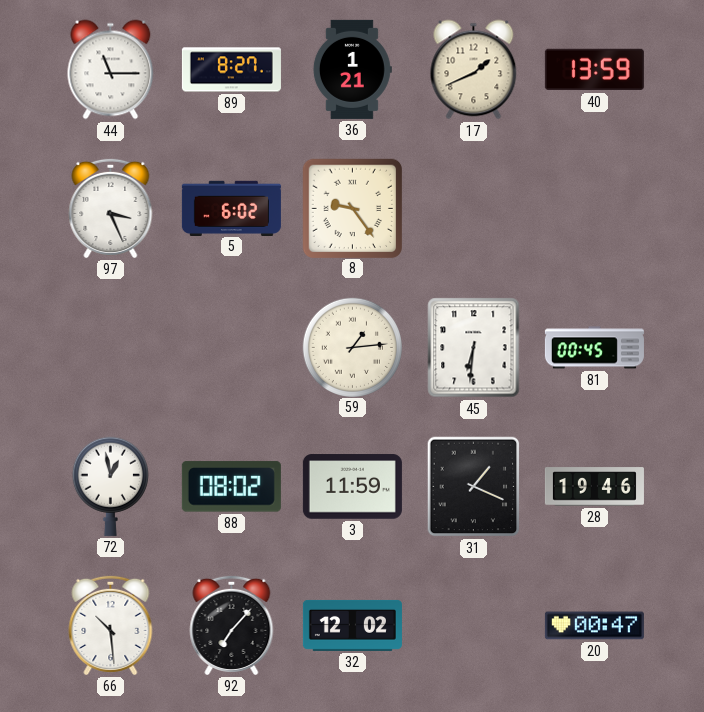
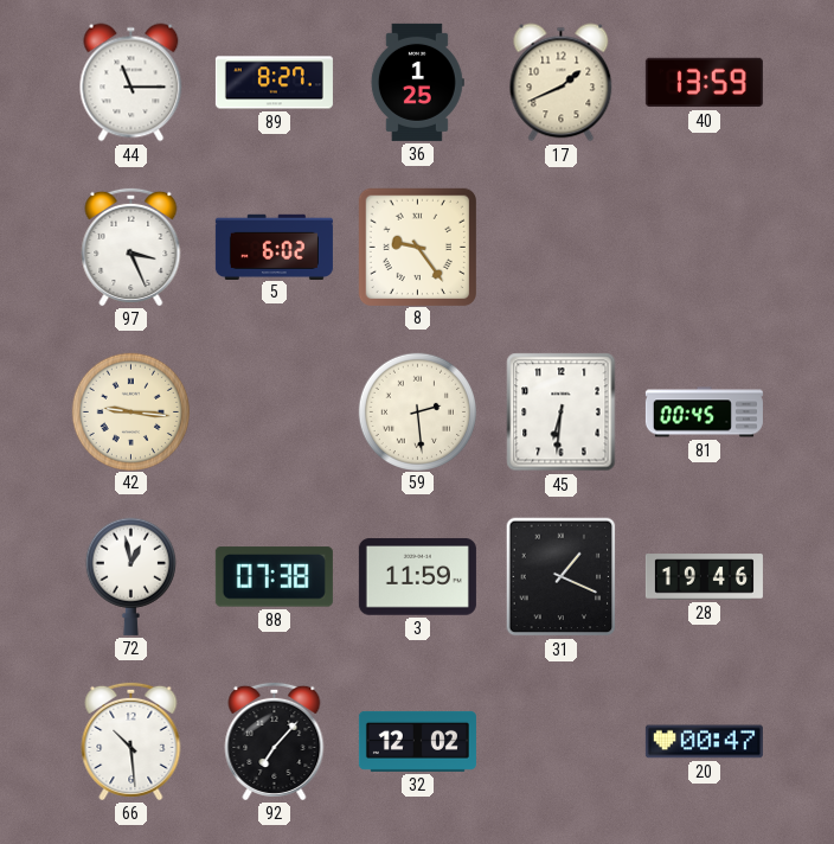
36: 1:21 -> 1:25
42: none -> 9:16
59: 1:14 -> 2:29
88: 08:02 -> 07:38
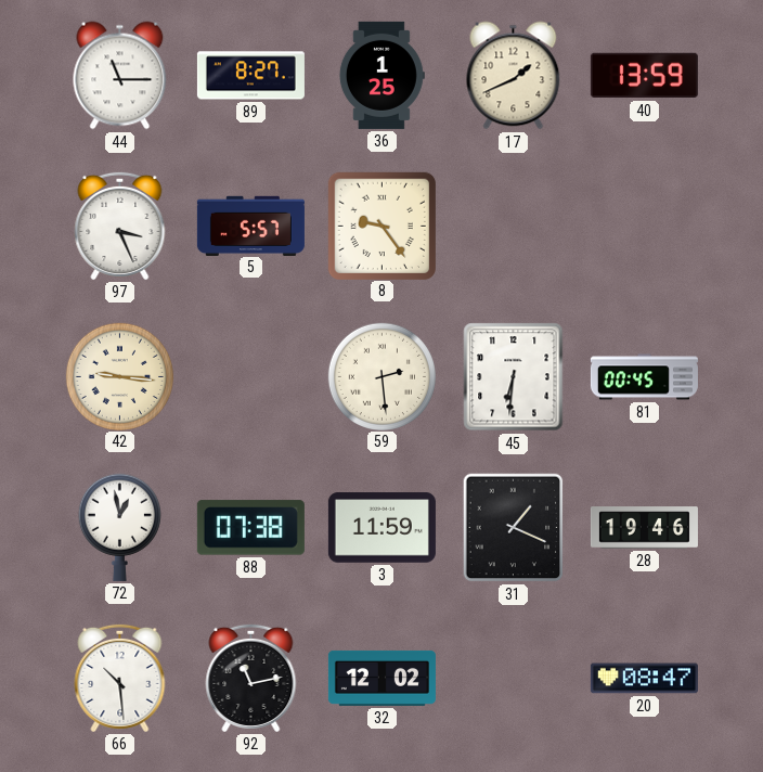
5: 6:02 -> 5:57
92: 7:07 -> 11:13
20: 00:47 -> 08:47
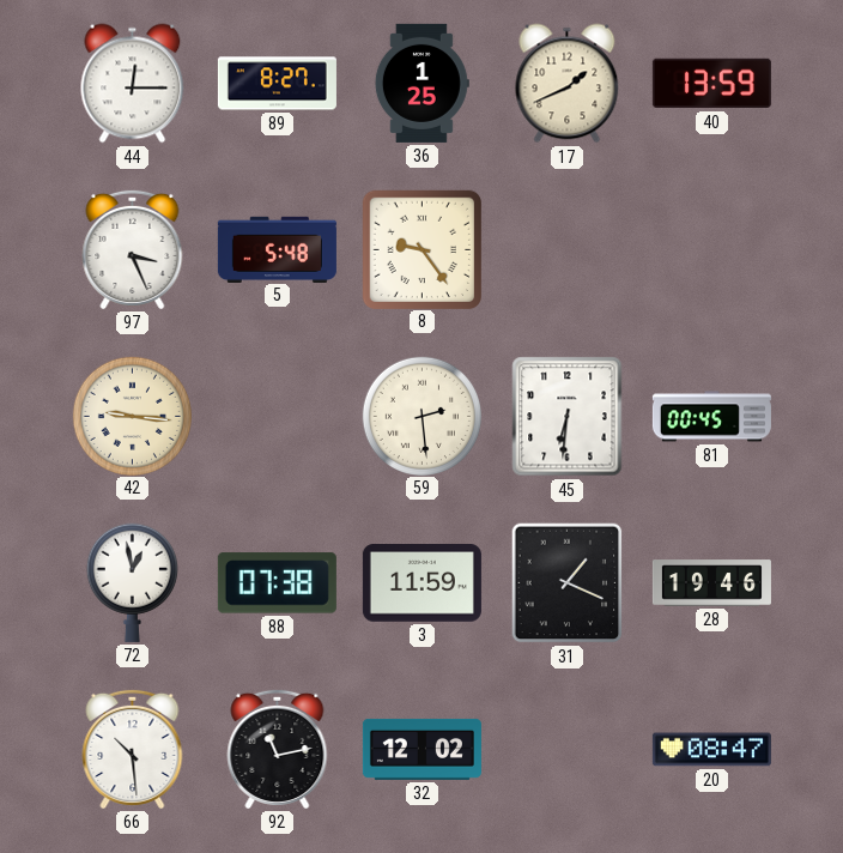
44: 11:15 -> 12:15
5: 5:57 -> 5:48
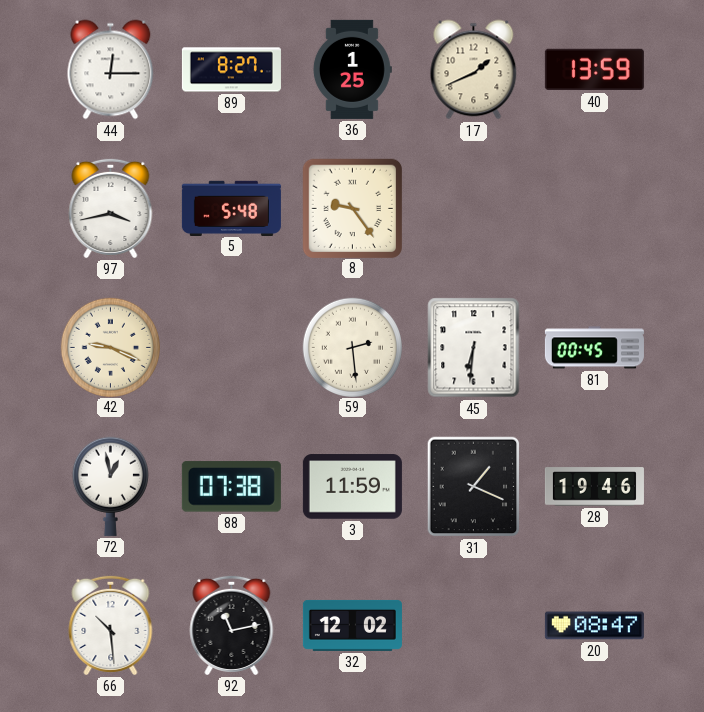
97: 3:26 -> 3:43
42: 9:16 -> 9:19
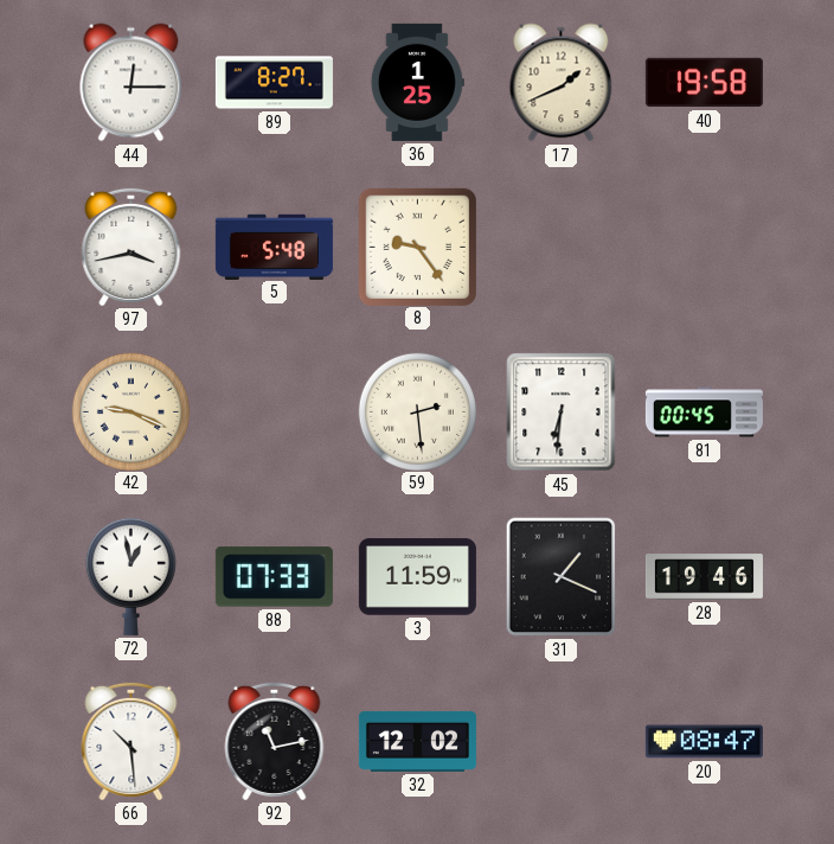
40: 13:59 -> 19:58
88: 07:38 -> 07:33
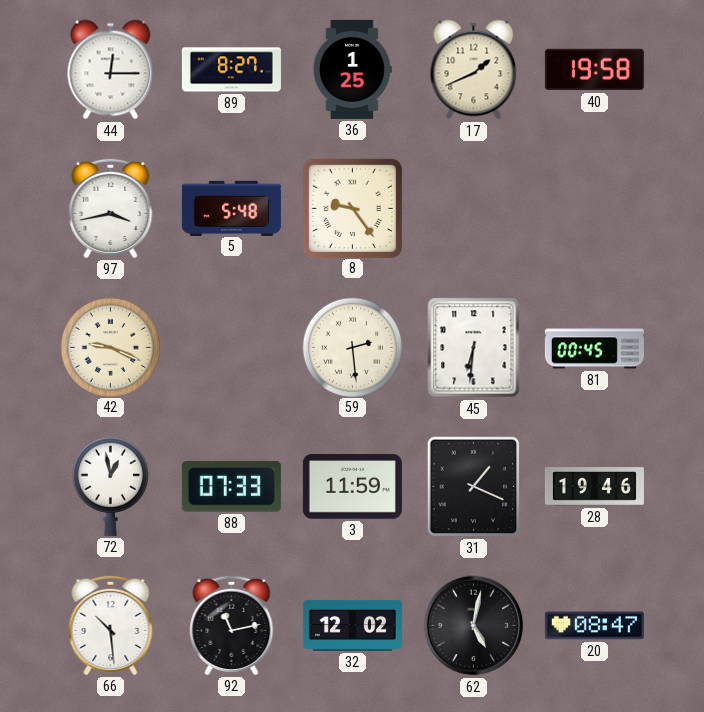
62: none -> 5:02
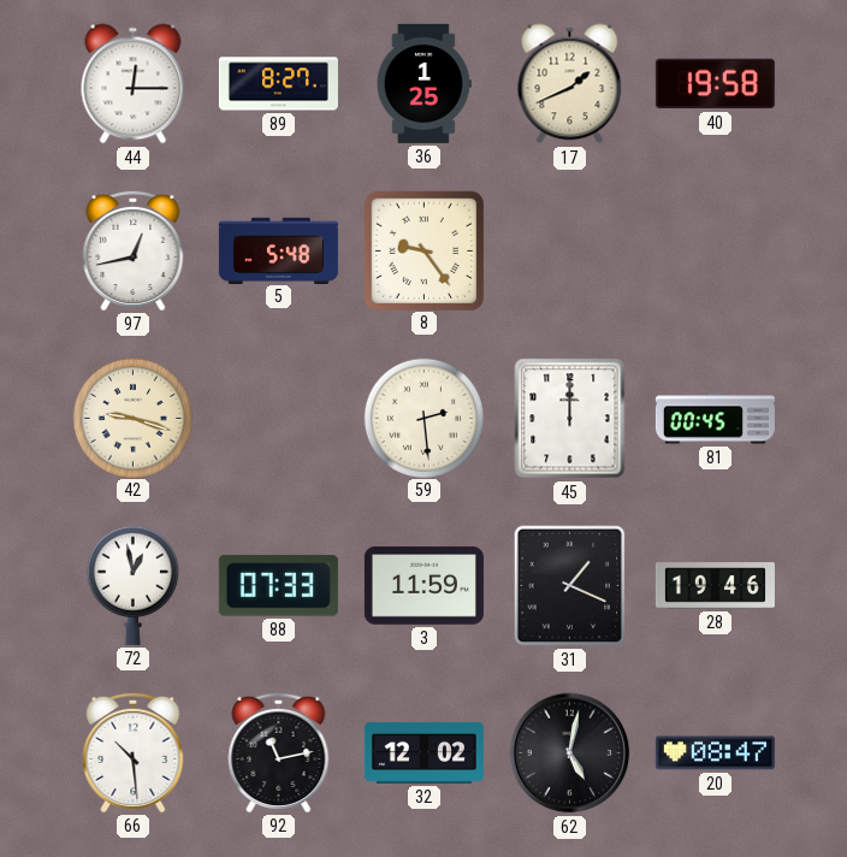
97: 3:43 -> 12:43
42: 9:19 -> 9:18
45: 6:31 -> 12:00
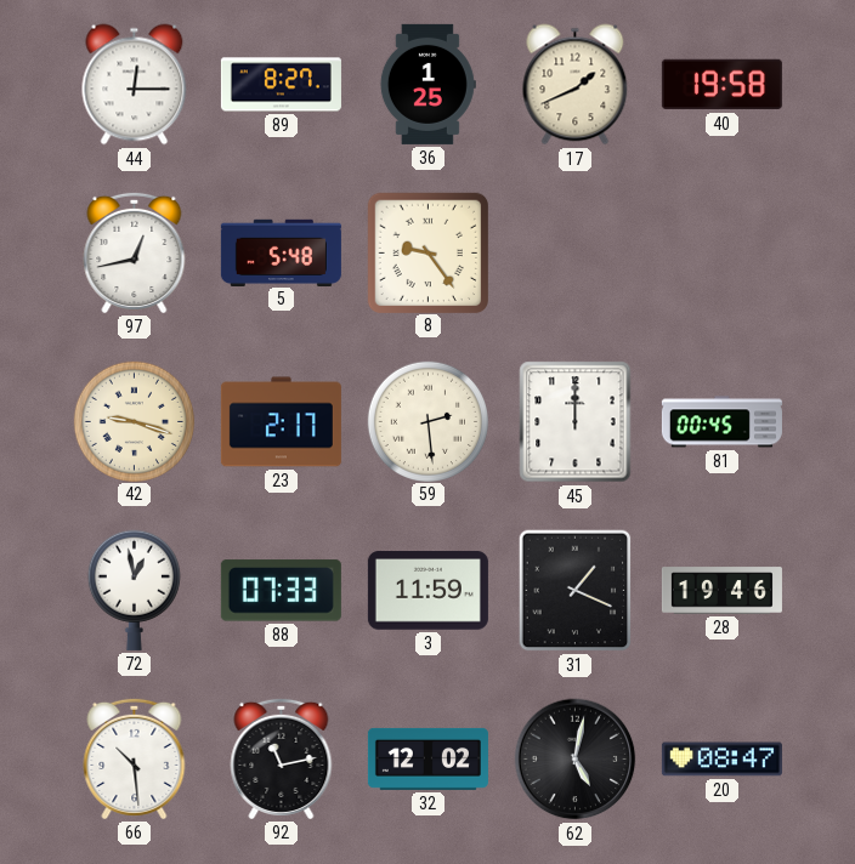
23: none -> 2:17
